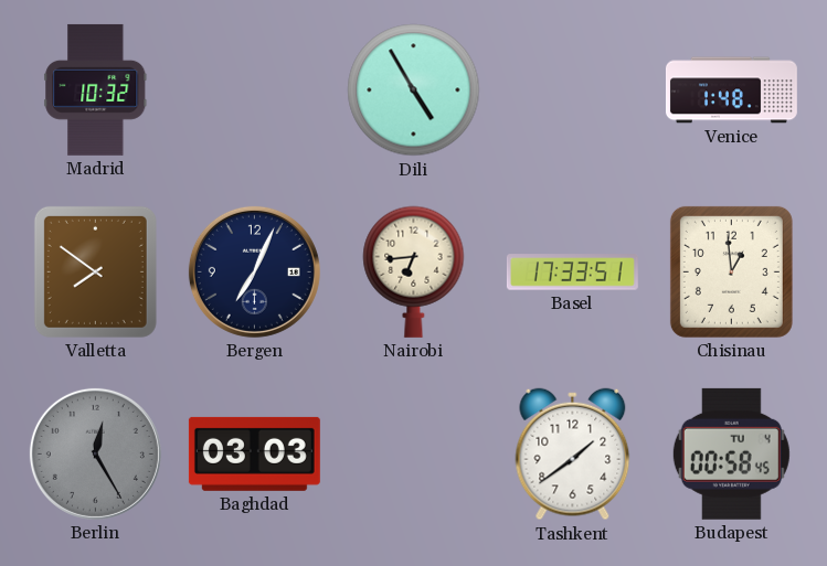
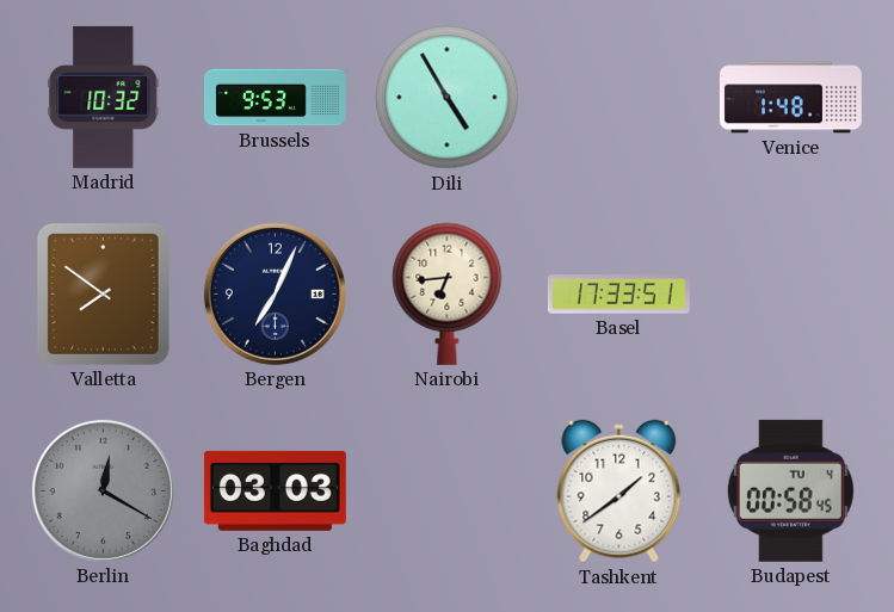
Brussels: none -> 9:53
Chisinau: 12:59 -> none
Berlin: 12:25 -> 12:20
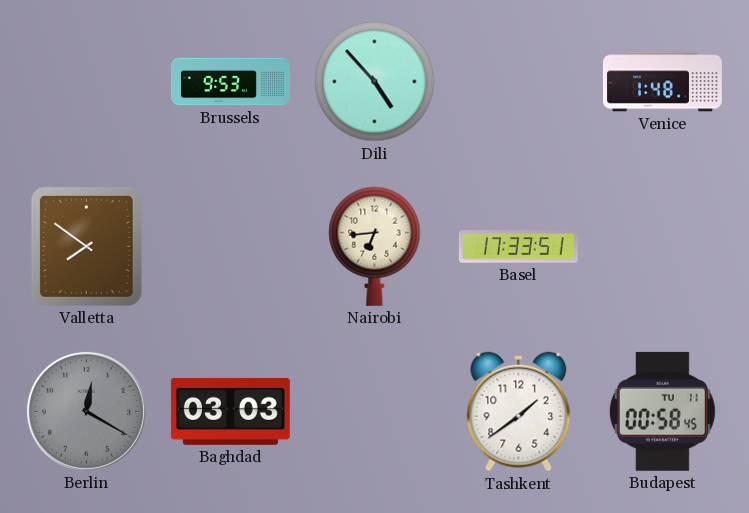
Madrid: 10:32 -> none
Dili: 4:55 -> 4:53
Bergen: 7:04 -> none
Budapest date: TU 4 -> TU 11
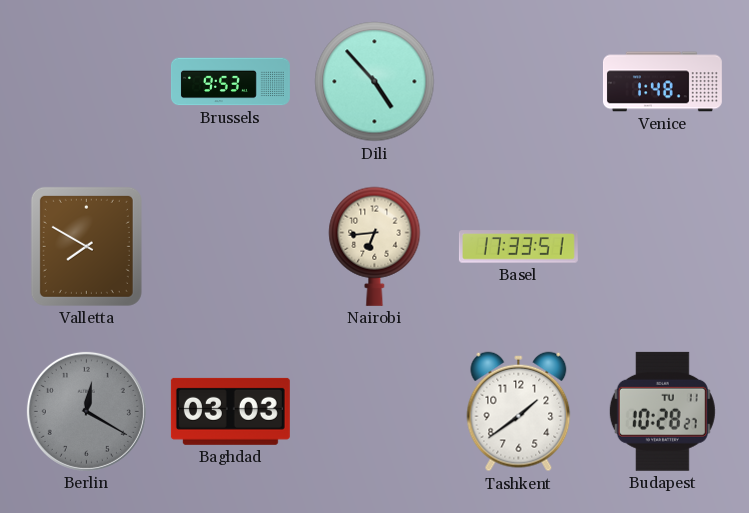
Valletta: 7:51 -> 7:50
Budapest: 00:58 -> 10:28
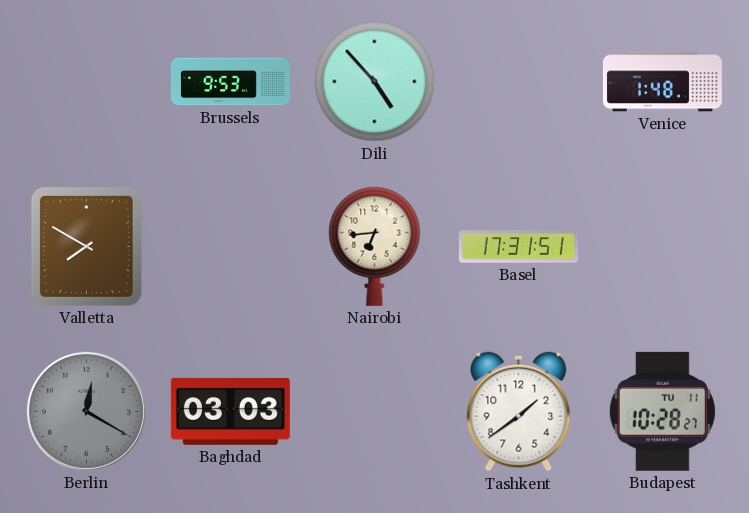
Basel: 17:33 -> 17:31
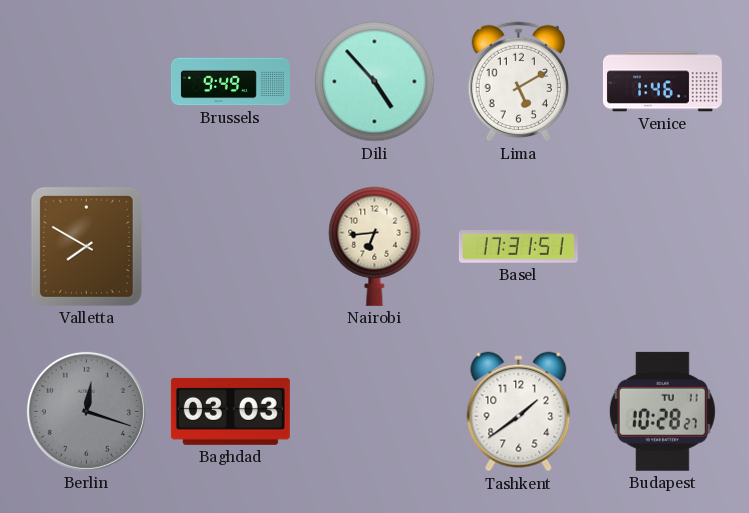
Brussels: 9:53 -> 9:49
Lima: none -> 5:10
Venice: 1:48 -> 1:46
Berlin: 12:20 -> 12:18
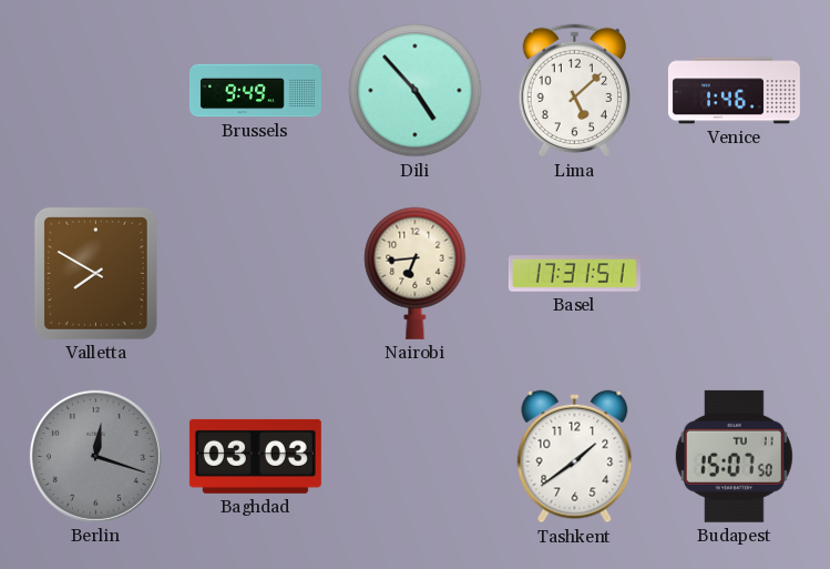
Lima: 5:10 -> 5:08
Budapest: 10:28 -> 15:07
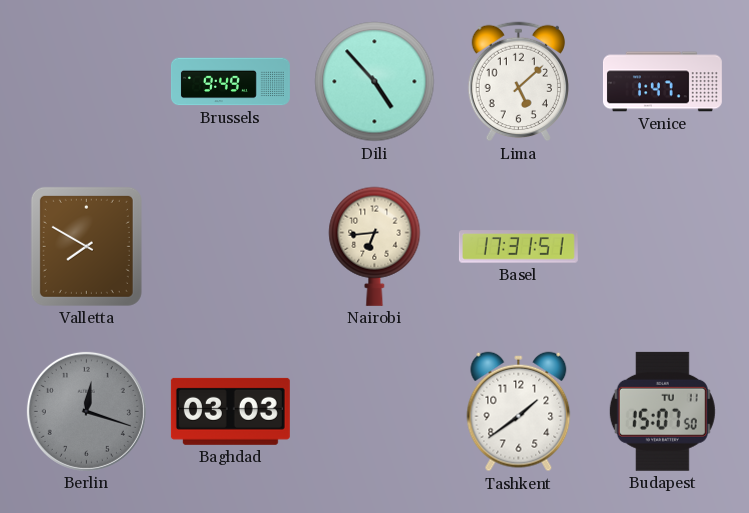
Venice: 1:46 -> 1:47
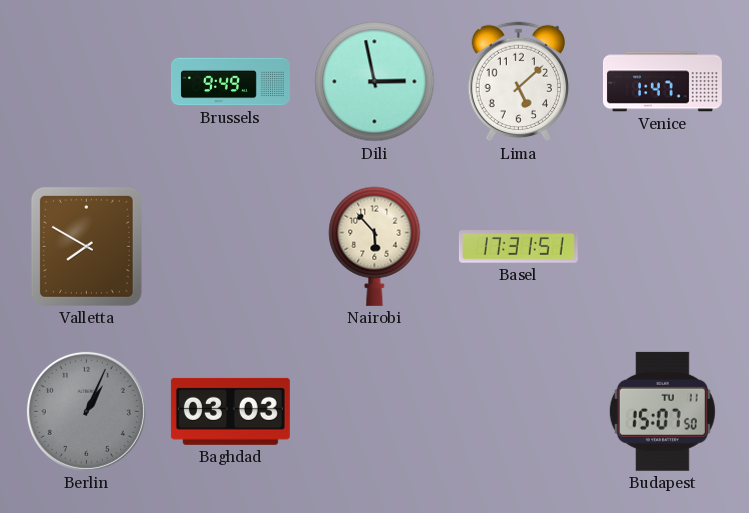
Dili: 4:53 -> 2:58
Nairobi: 6:44 -> 5:53
Berlin: 12:18 -> 1:04
Tashkent: 1:39 -> none
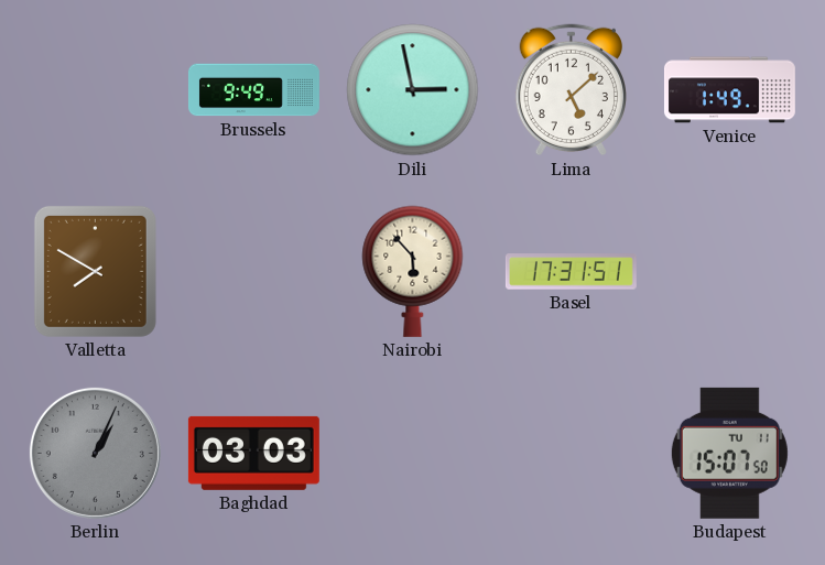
Venice: 1:47 -> 1:49
